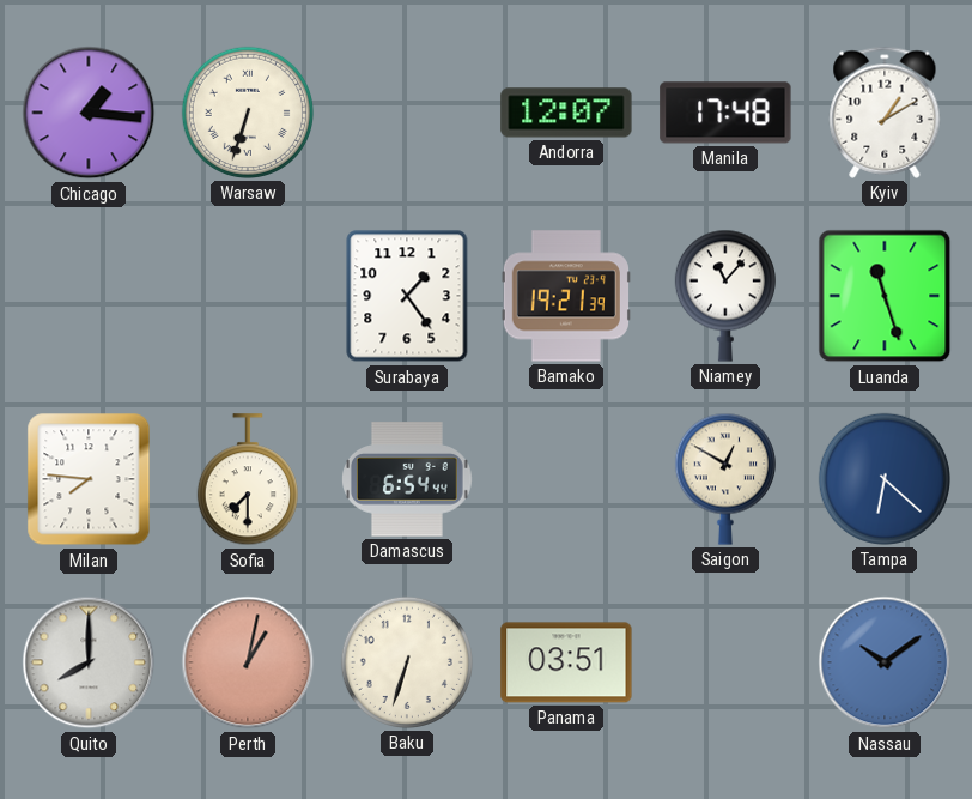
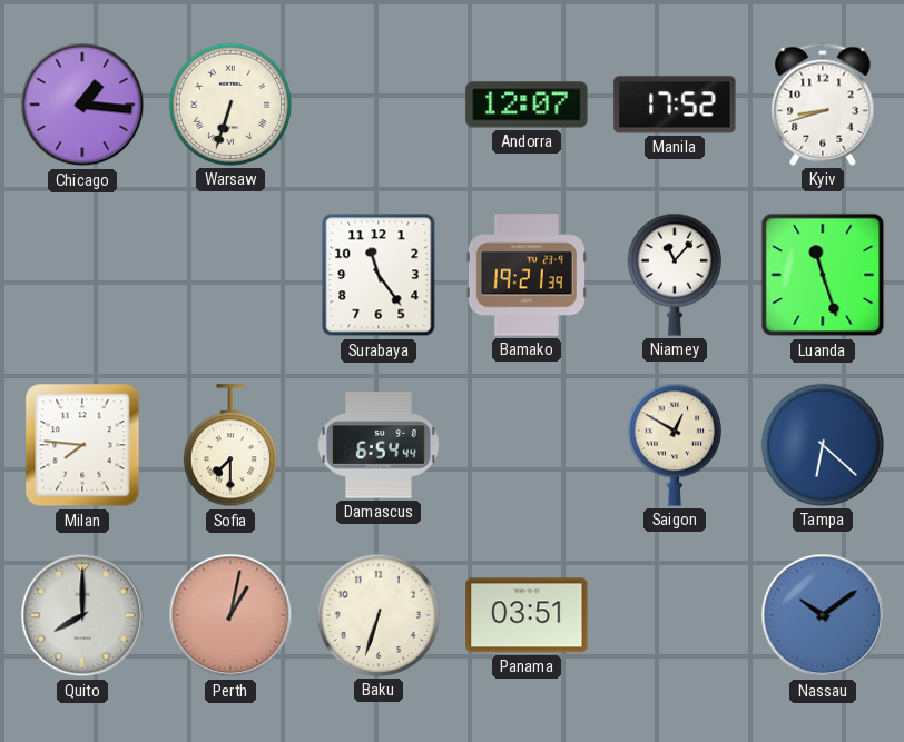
Manila: 17:48 -> 17:52
Kyiv: 1:10 -> 8:42
Surabaya: 1:24 -> 11:24
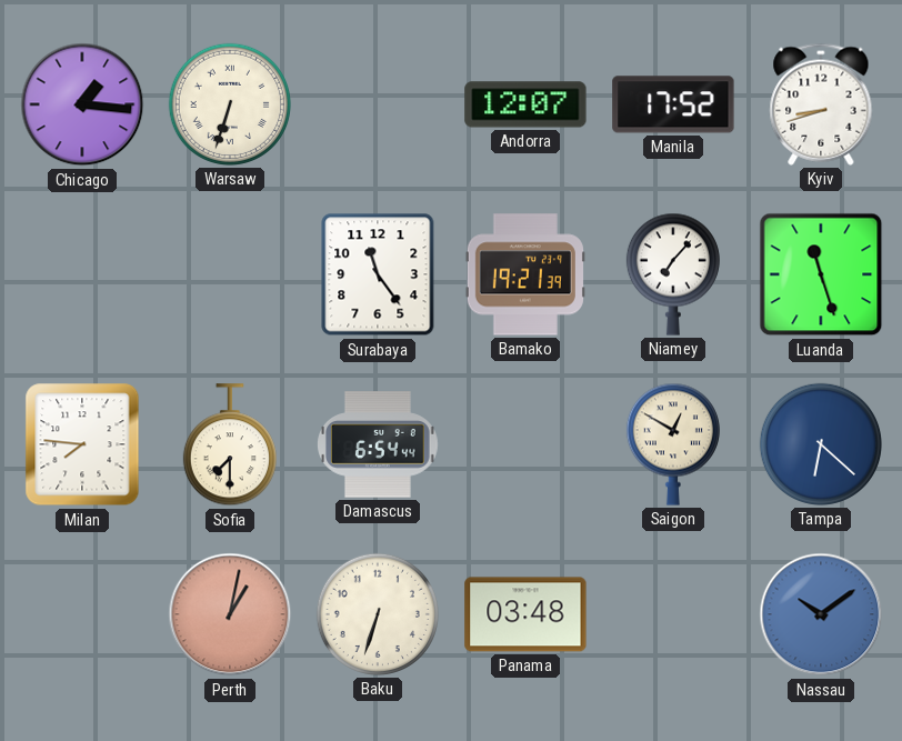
Niamey: 11:07 -> 7:07
Quito: 8:00 -> none
Panama: 03:51 -> 03:48
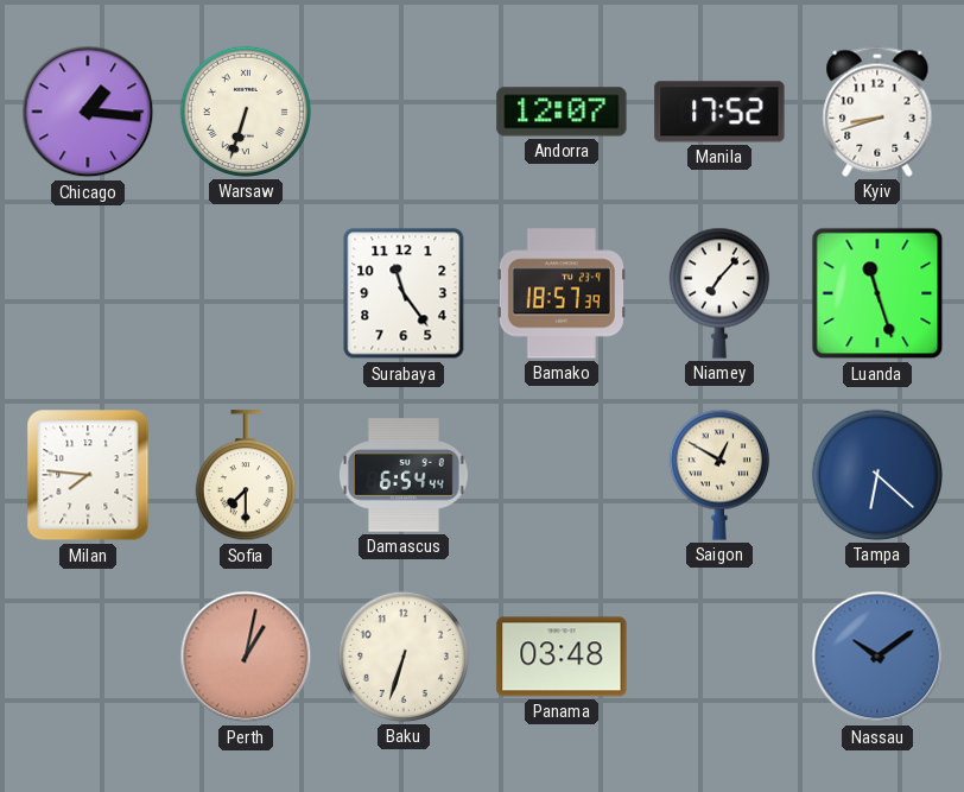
Bamako: 19:21 -> 18:57
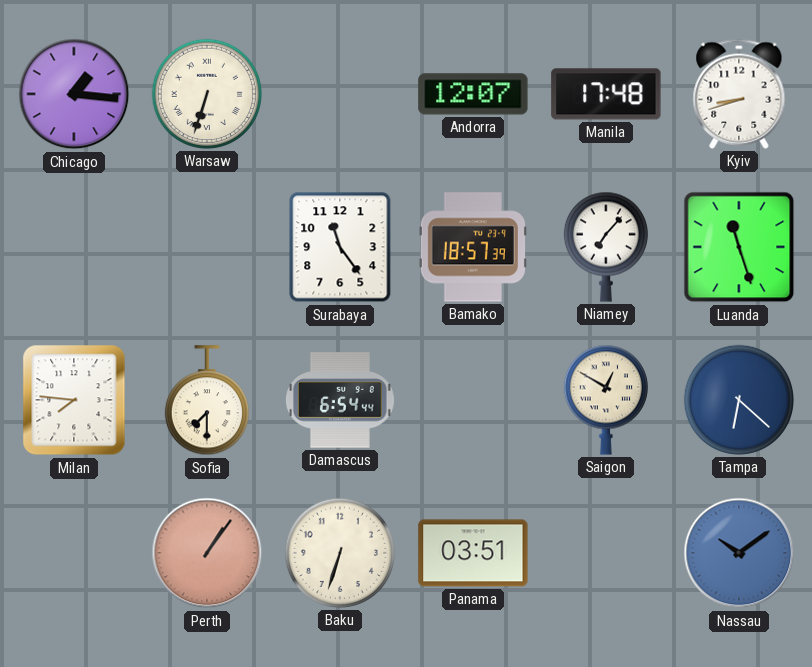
Manila: 17:52 -> 17:48
Perth: 1:02 -> 1:06
Panama: 03:48 -> 03:51
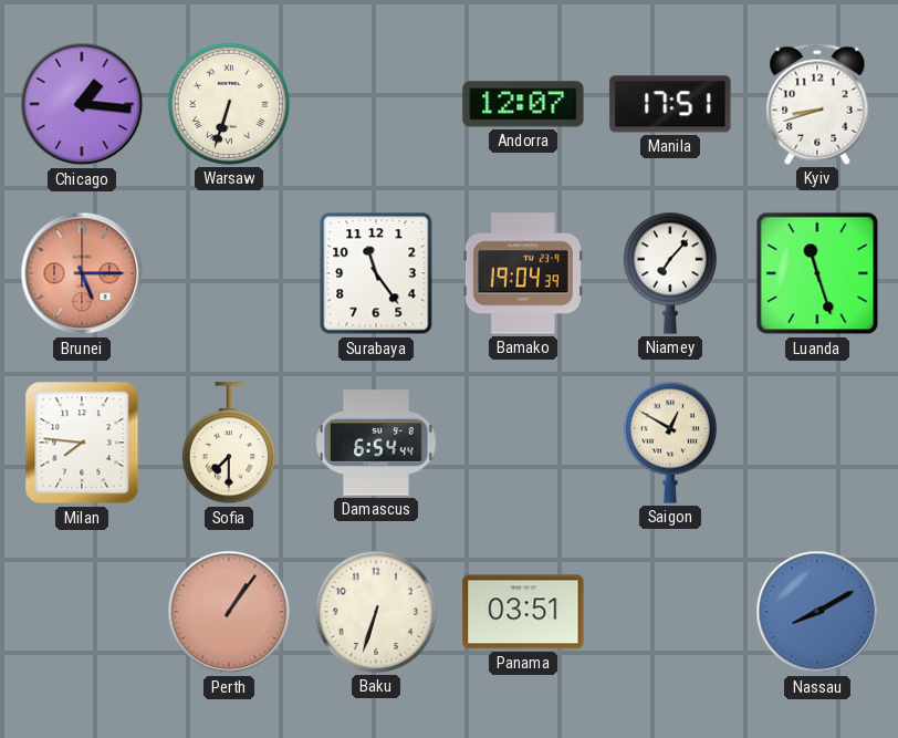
Manila: 17:48 -> 17:51
Brunei: none -> 5:15
Bamako: 18:57 -> 19:04
Tampa: 6:22 -> none
Nassau: 10:09 -> 8:10
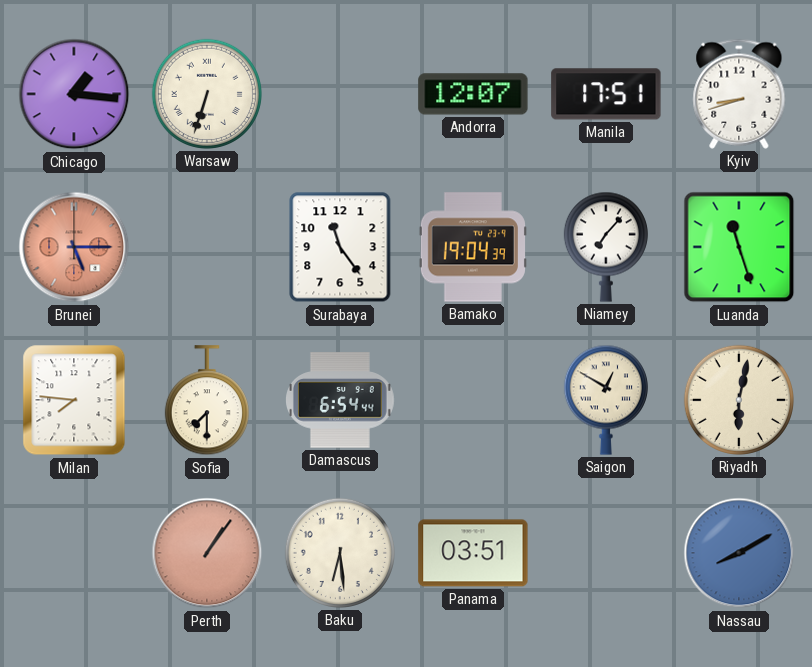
Riyadh: none -> 6:02
Baku: 6:33 -> 6:29
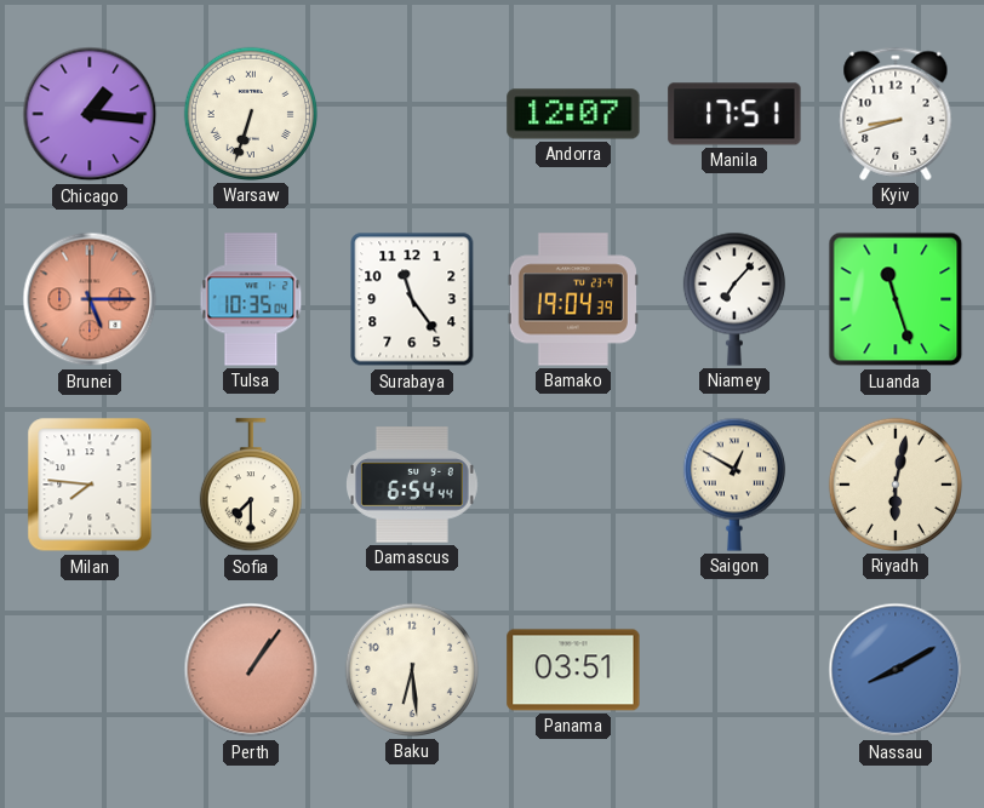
Tulsa: none -> 10:35
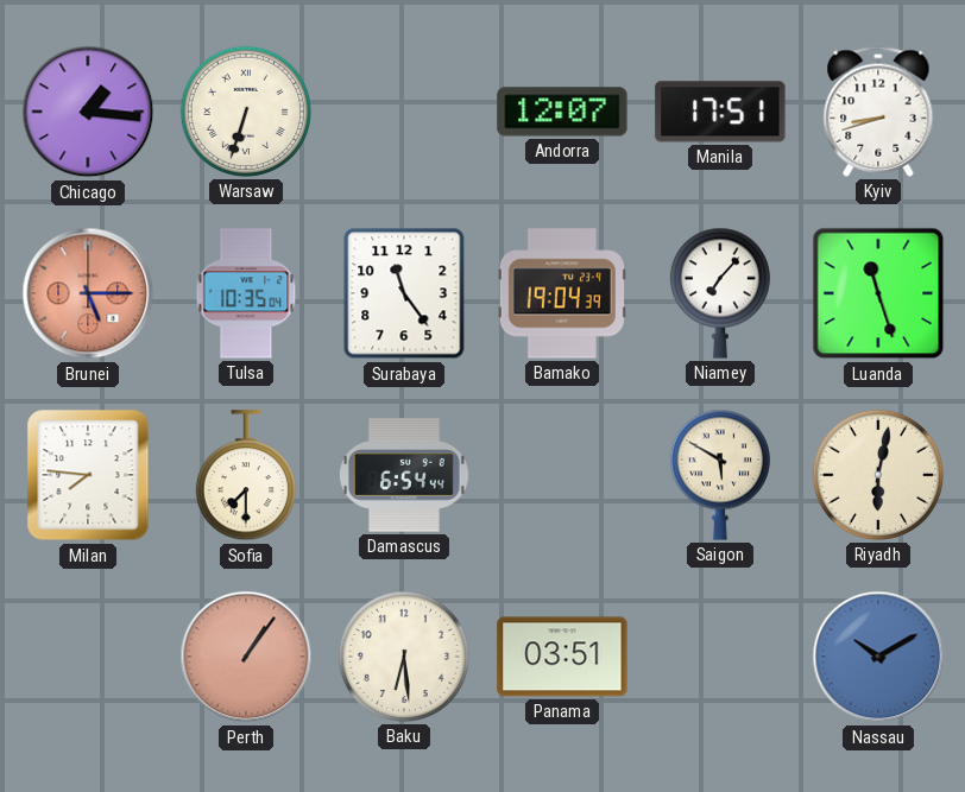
Saigon: 12:50 -> 5:50
Nassau: 8:10 -> 10:10
